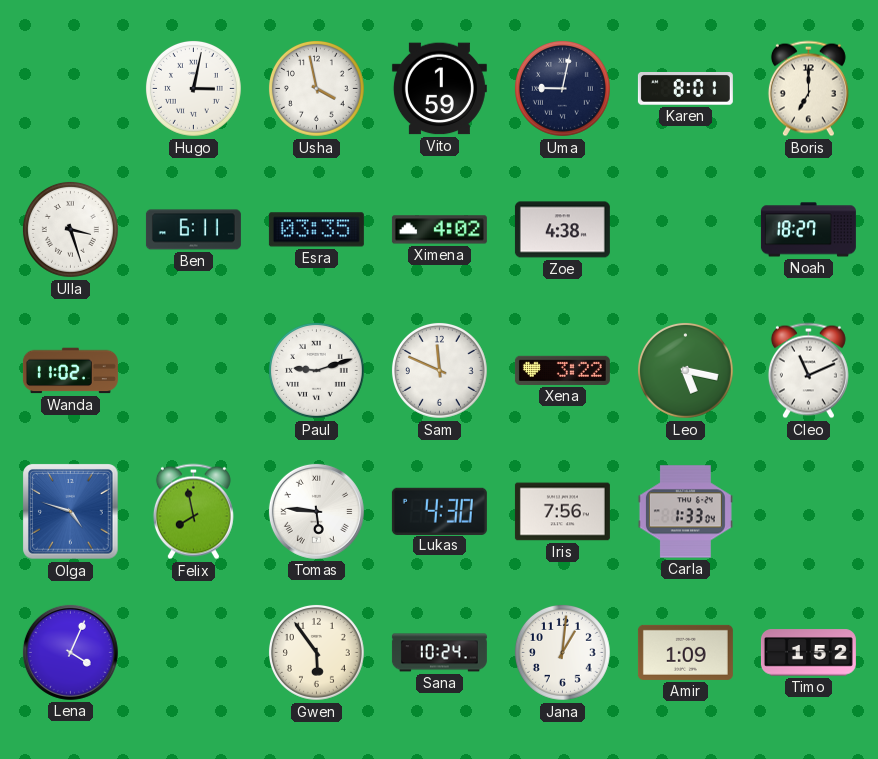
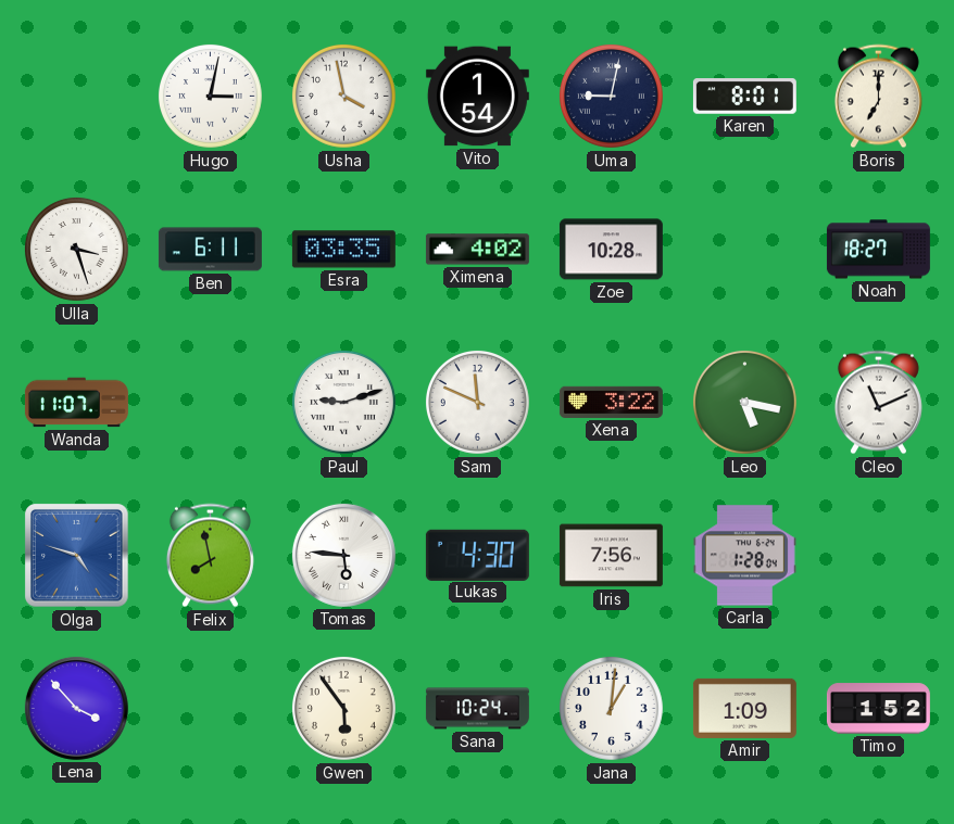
Vito: 1:59 -> 1:54
Zoe: 4:38 -> 10:28
Wanda: 11:02 -> 11:07
Carla: 1:33 -> 1:28
Lena: 4:04 -> 3:53
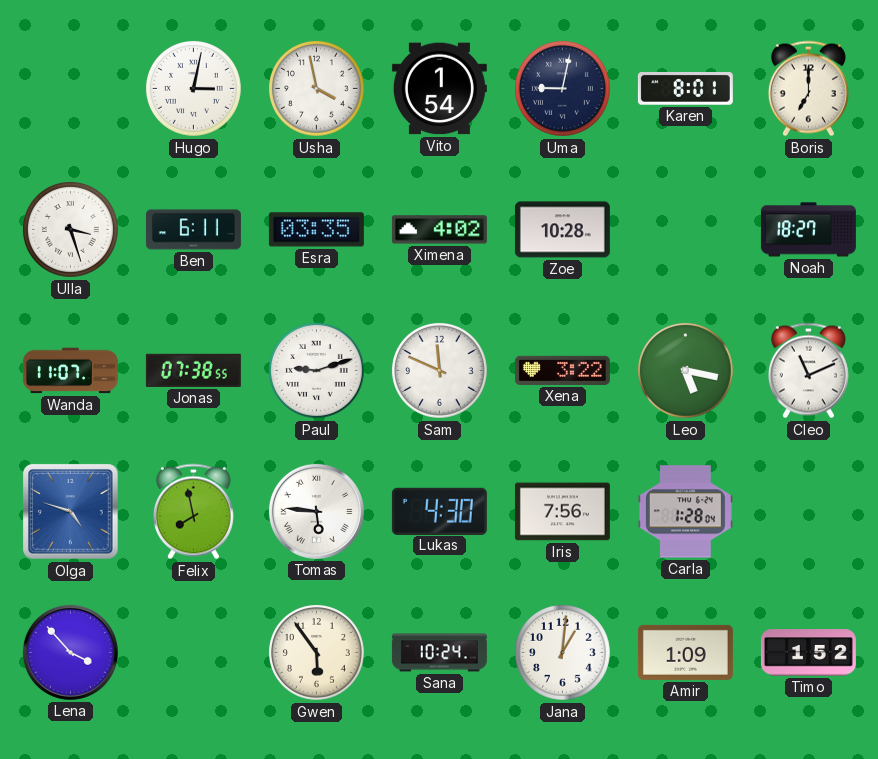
Jonas: none -> 07:38
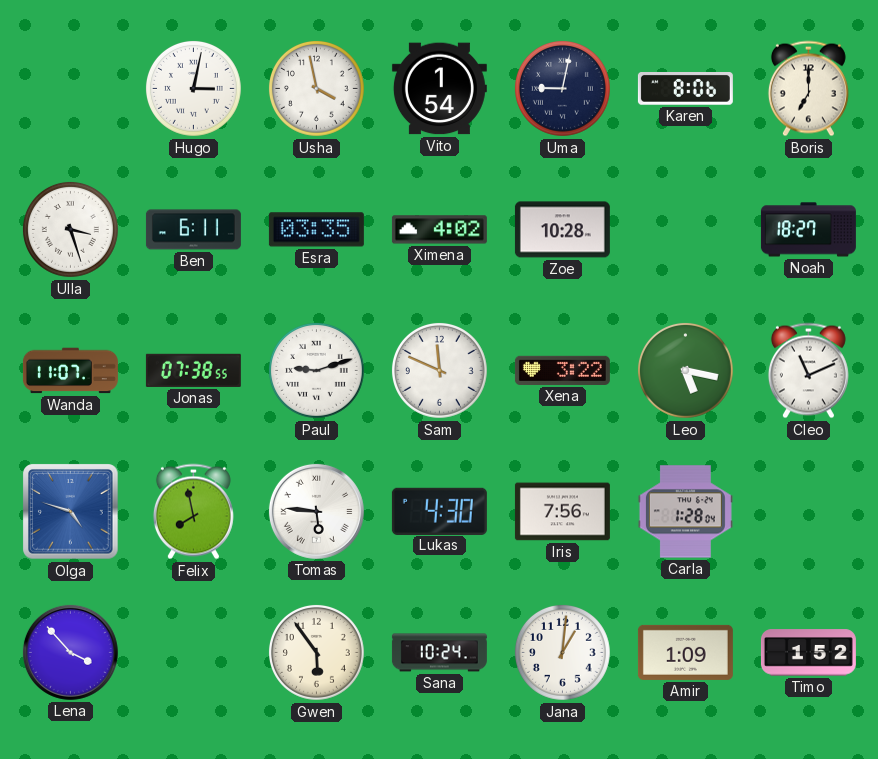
Karen: 8:01 -> 8:06
